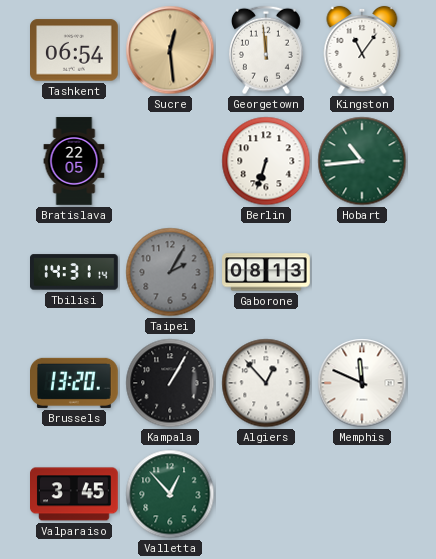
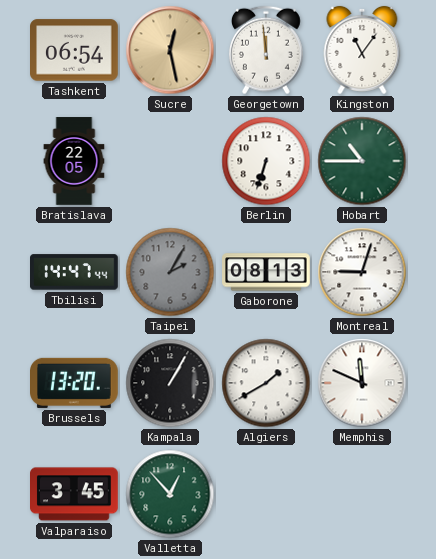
Sucre: 12:29 -> 12:28
Hobart: 10:44 -> 10:45
Tbilisi: 14:31 -> 14:47
Montreal: none -> 9:03
Algiers: 12:53 -> 1:40
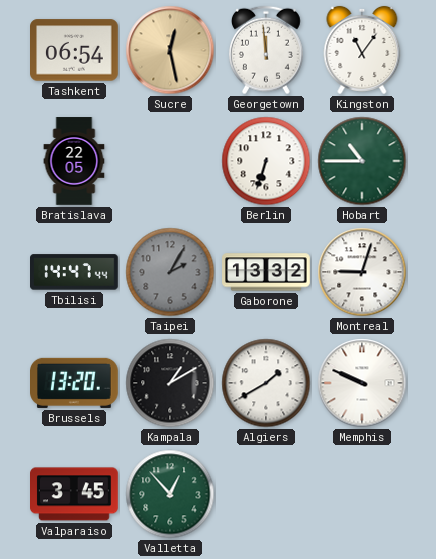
Gaborone: 08:13 -> 13:32
Kampala: 1:05 -> 1:10
Memphis: 11:49 -> 9:49
